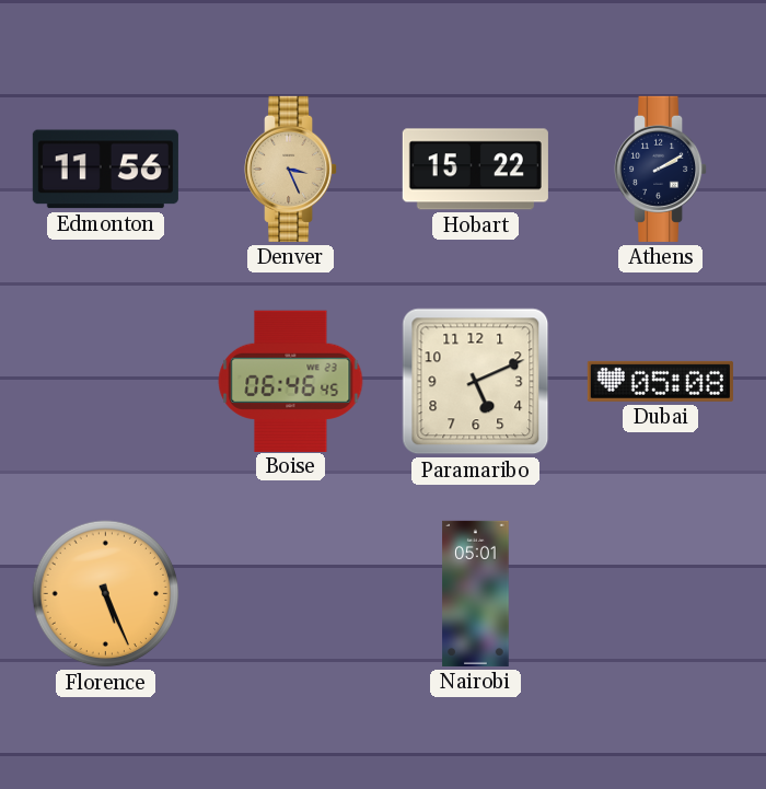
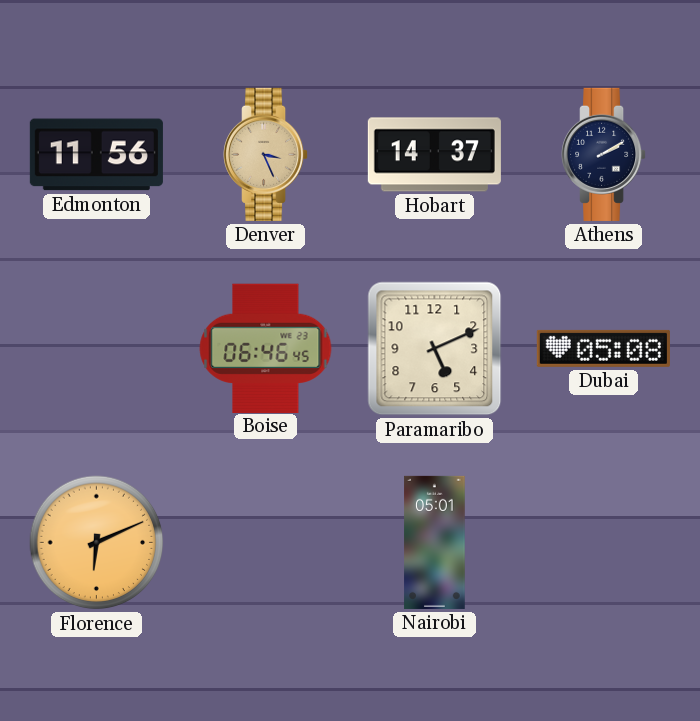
Hobart: 15:22 -> 14:37
Florence: 5:26 -> 6:11
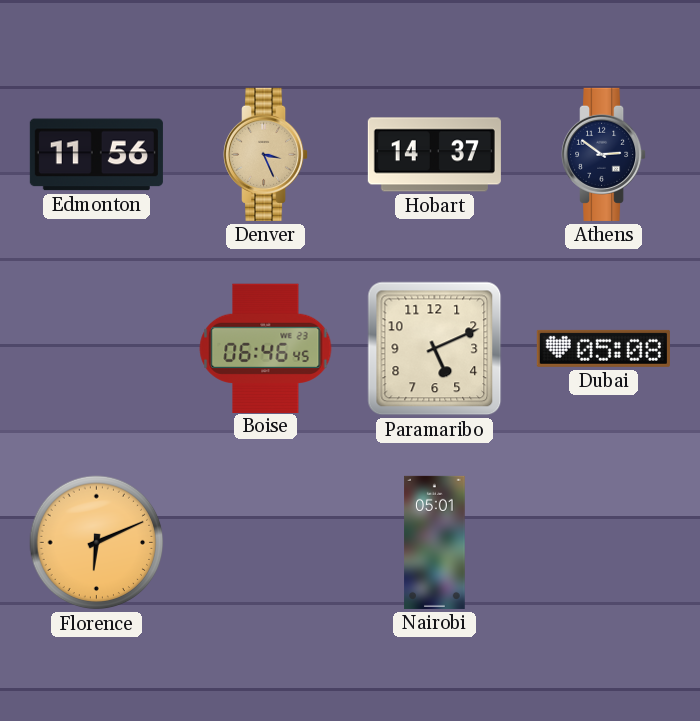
Athens: 2:10 -> 2:51
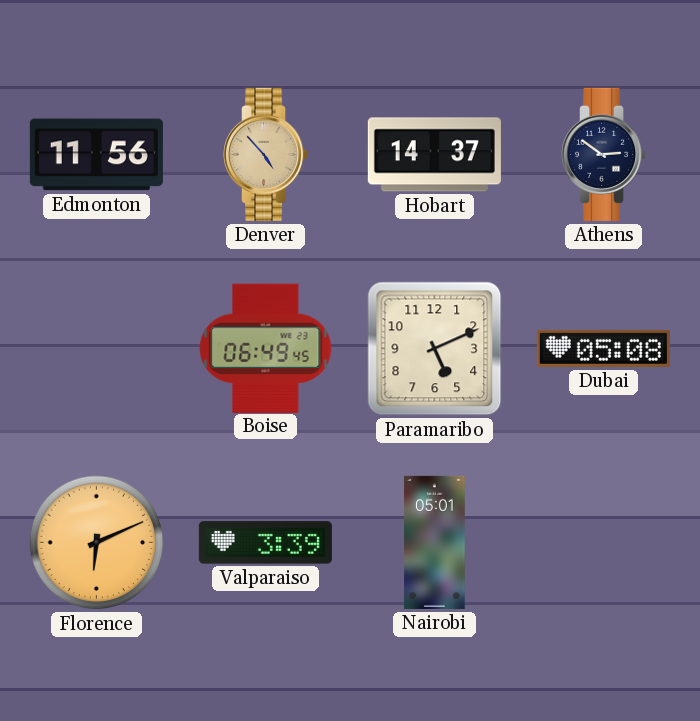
Denver: 3:26 -> 4:53
Boise: 06:46 -> 06:49
Valparaiso: none -> 3:39
